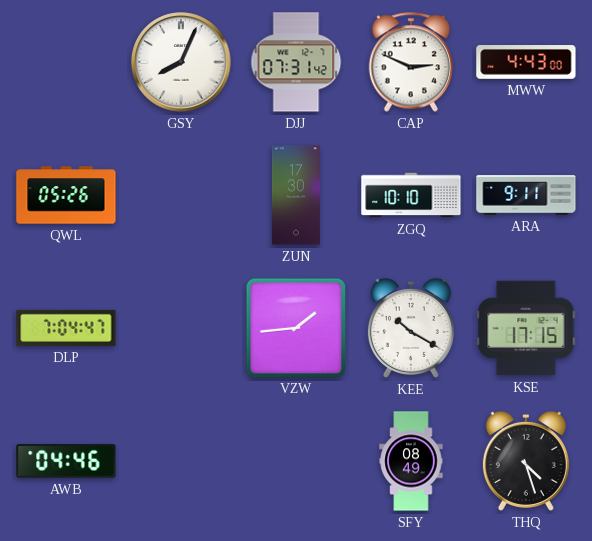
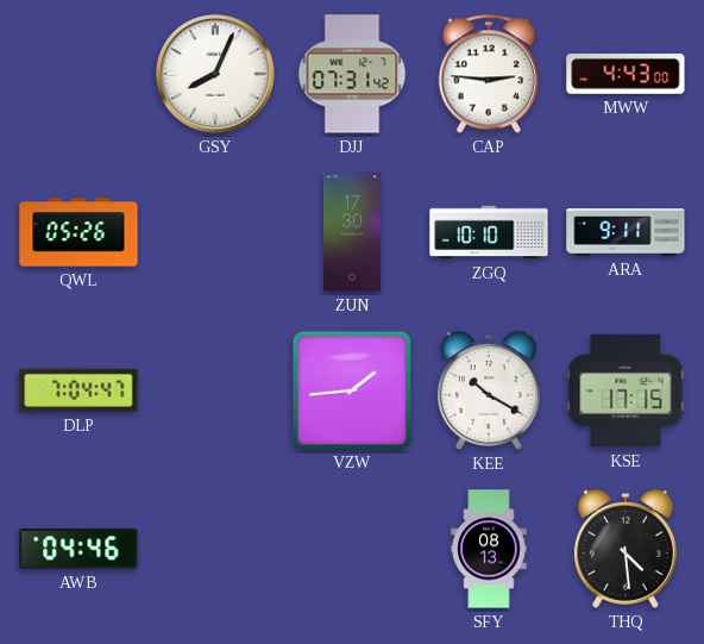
CAP: 2:49 -> 2:46
SFY: 08:49 -> 08:13
THQ: 4:27 -> 4:29
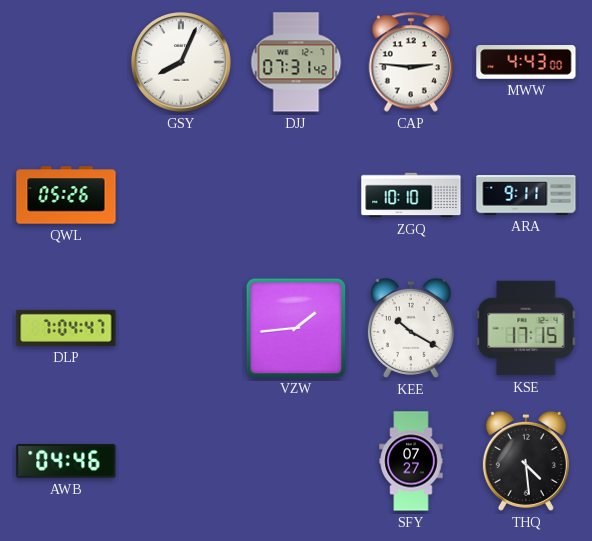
ZUN: 17:30 -> none
SFY: 08:13 -> 07:27
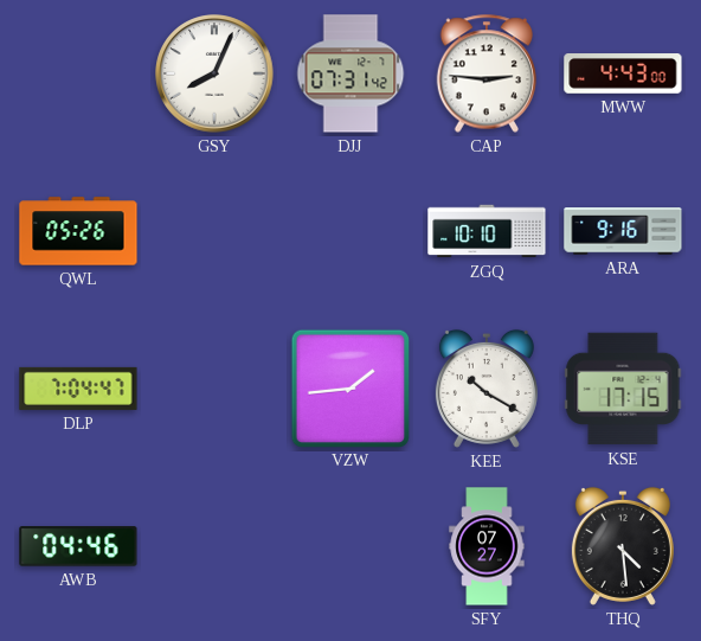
ARA: 9:11 -> 9:16
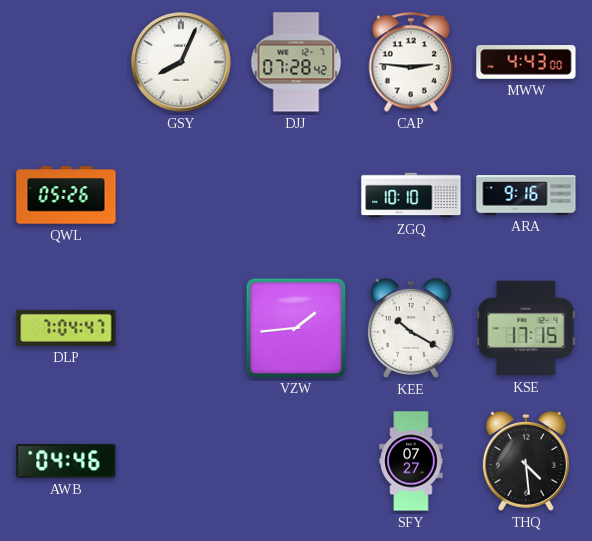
DJJ: 07:31 -> 07:28
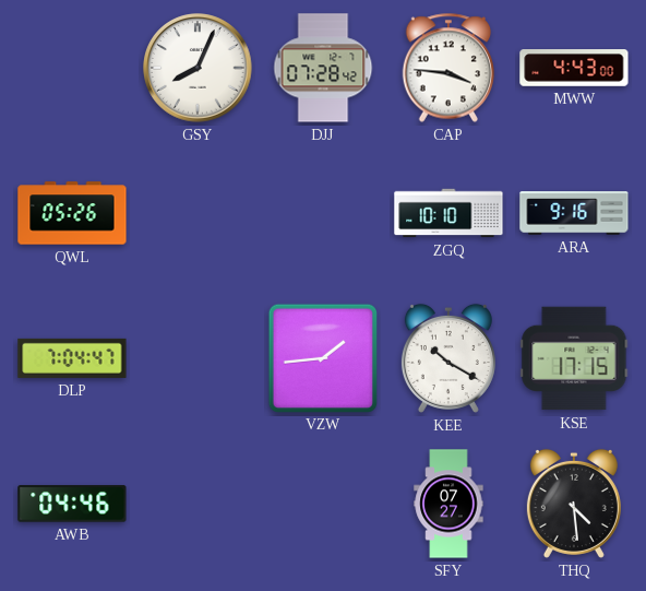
CAP: 2:46 -> 3:46
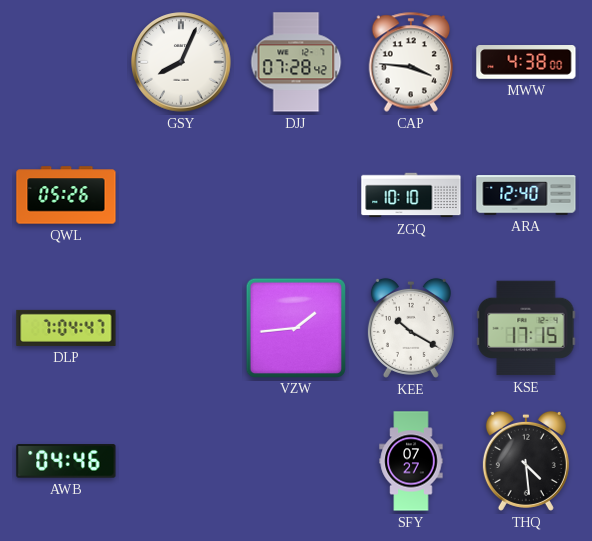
MWW: 4:43 -> 4:38
ARA: 9:16 -> 12:40
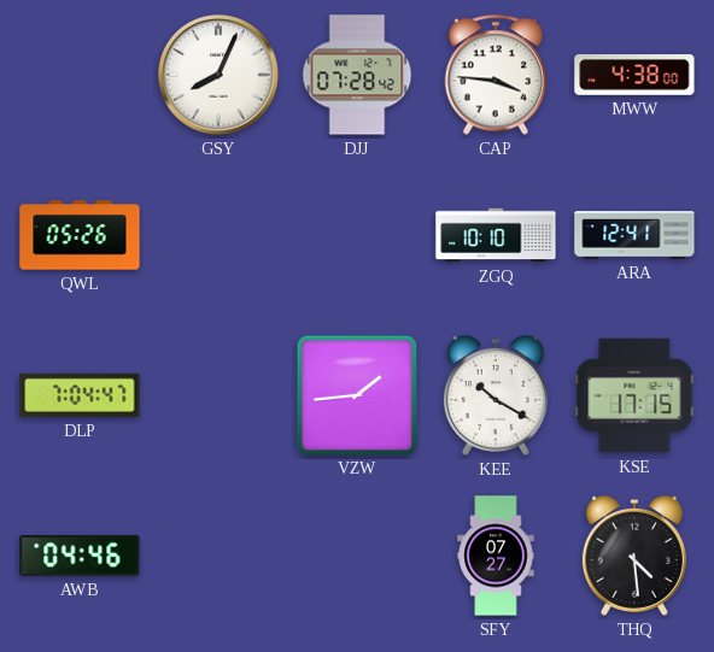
ARA: 12:40 -> 12:41
